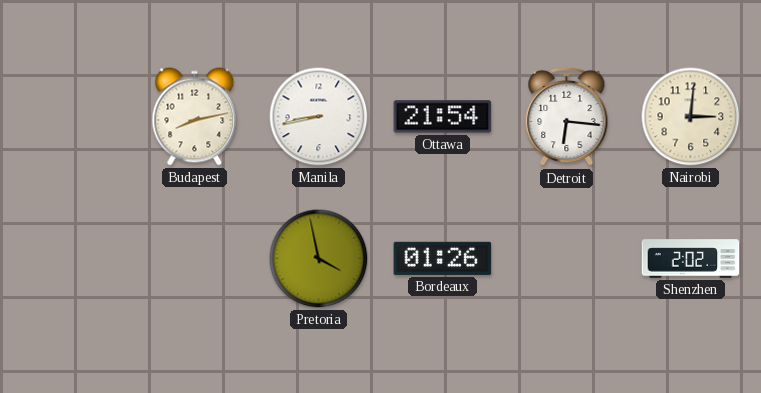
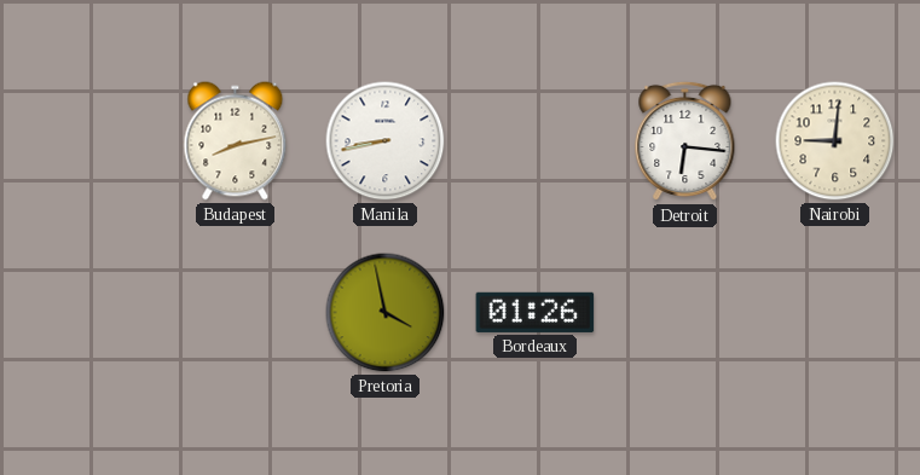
Ottawa: 21:54 -> none
Nairobi: 3:01 -> 9:01
Shenzhen: 2:02 -> none
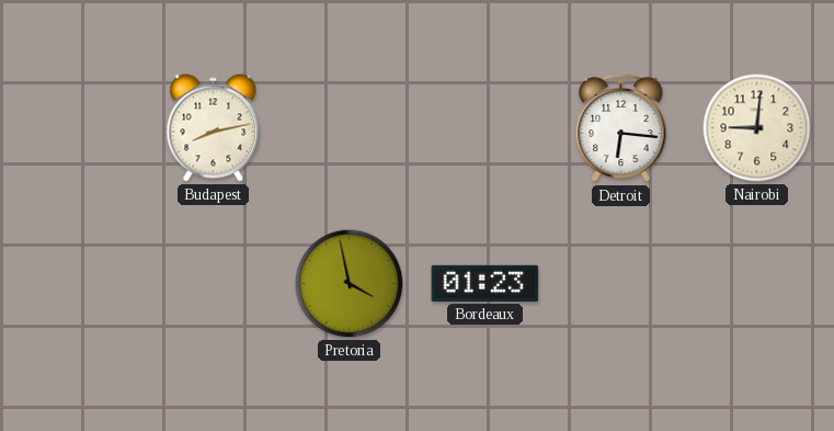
Manila: 8:43 -> none
Bordeaux: 01:26 -> 01:23
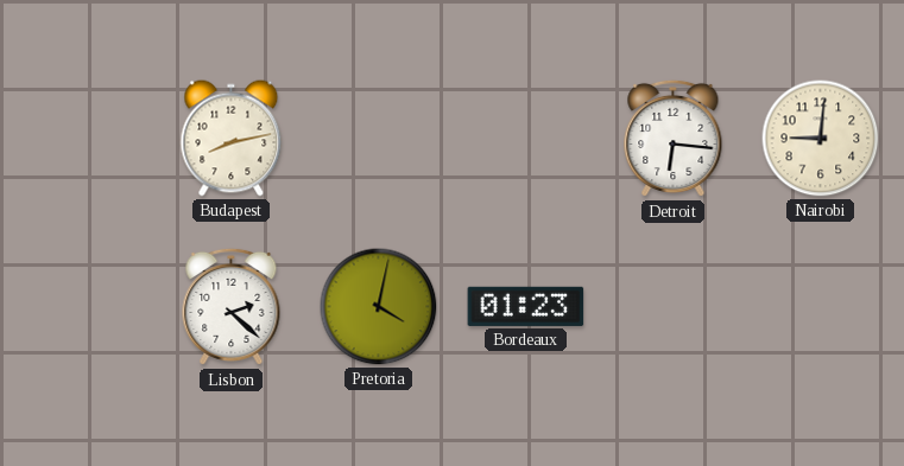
Lisbon: none -> 2:22
Pretoria: 3:58 -> 4:02
